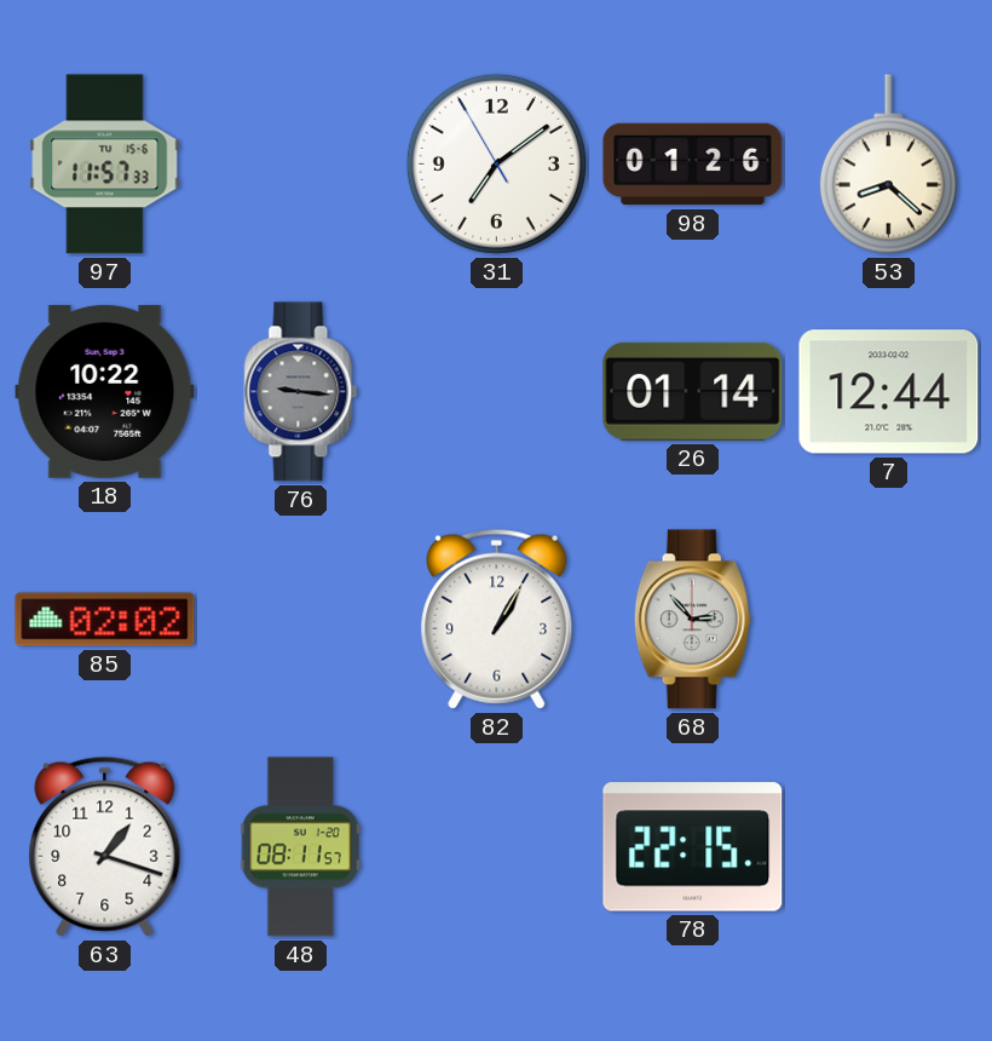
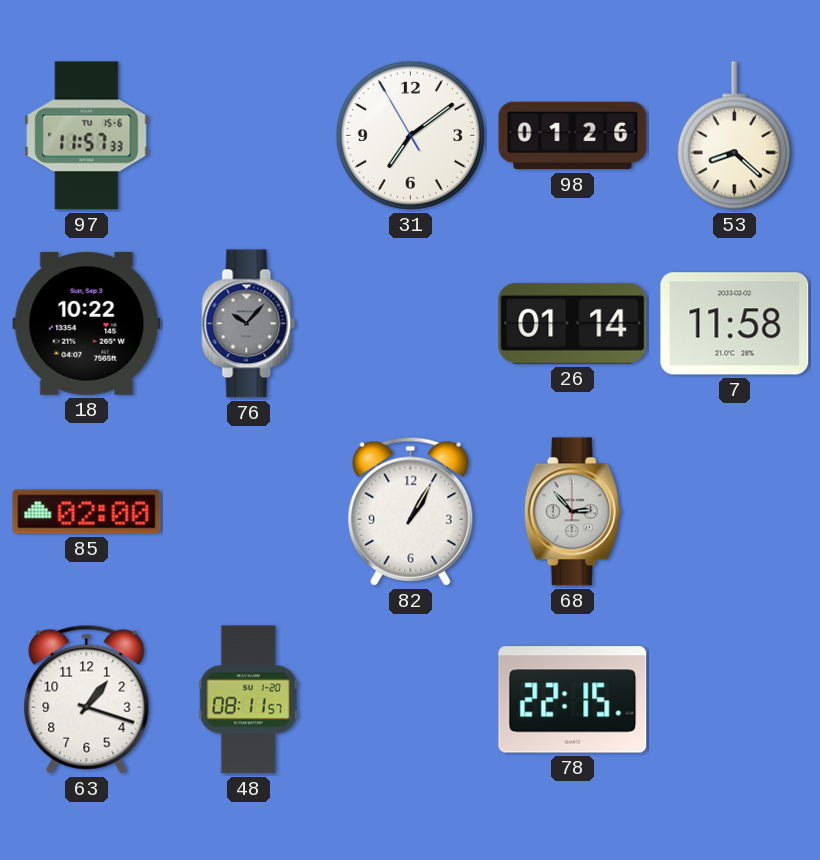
76: 9:16 -> 10:07
7: 12:44 -> 11:58
85: 02:02 -> 02:00
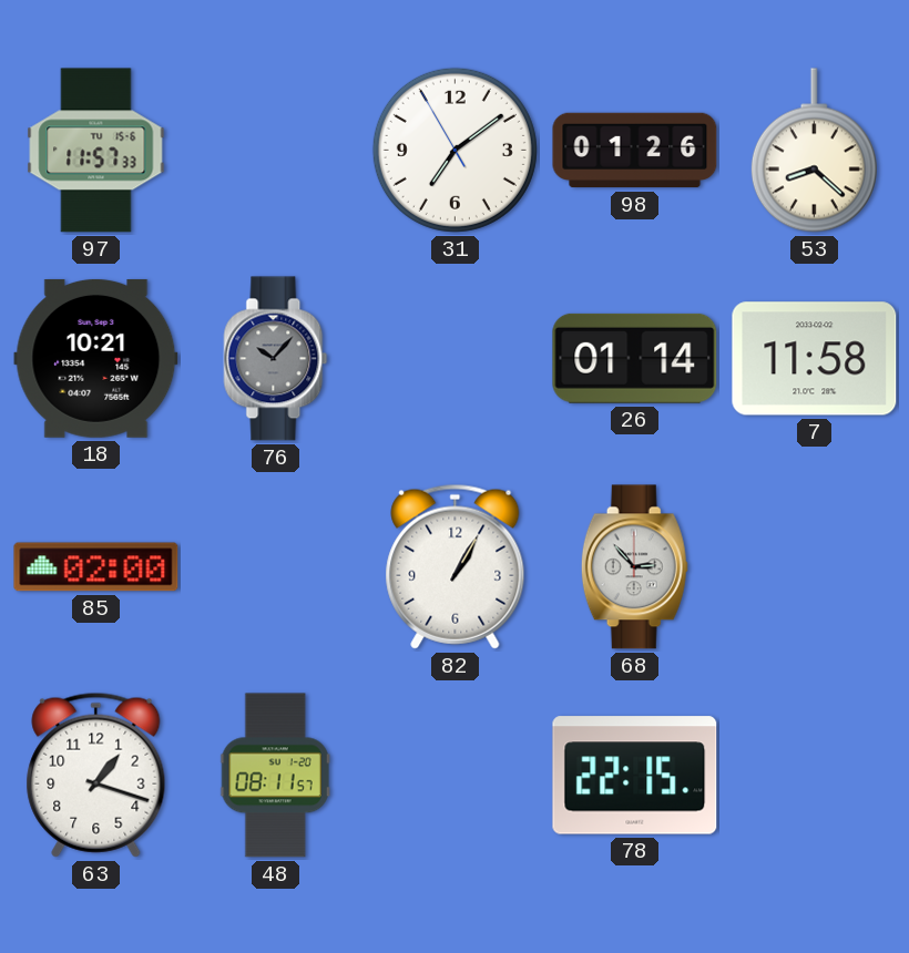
18: 10:22 -> 10:21
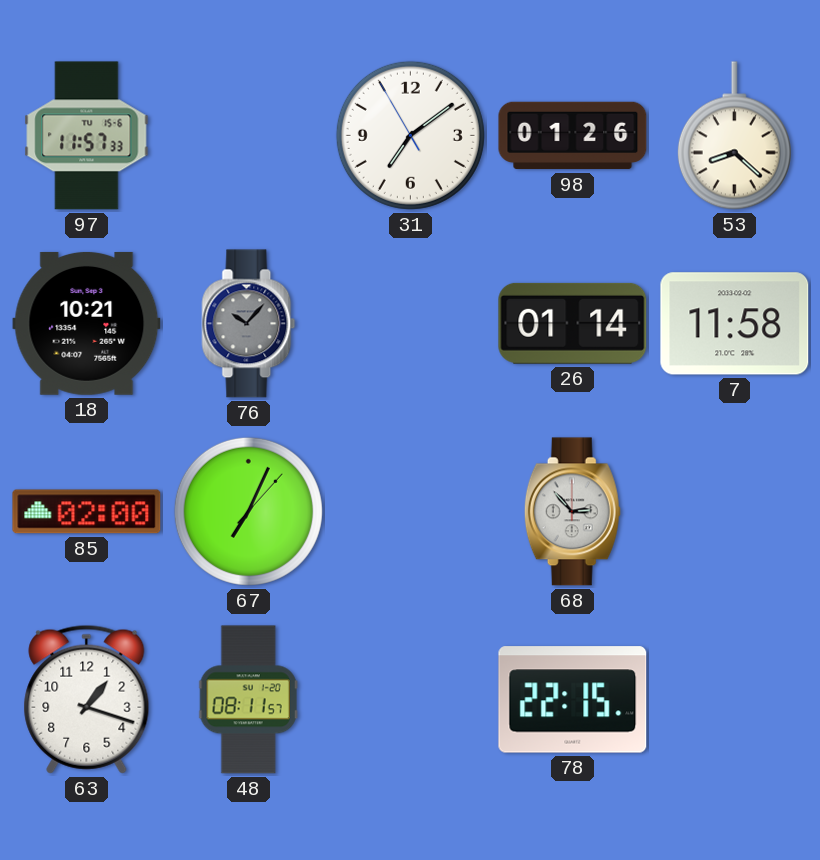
67: none -> 7:04
82: 1:05 -> none
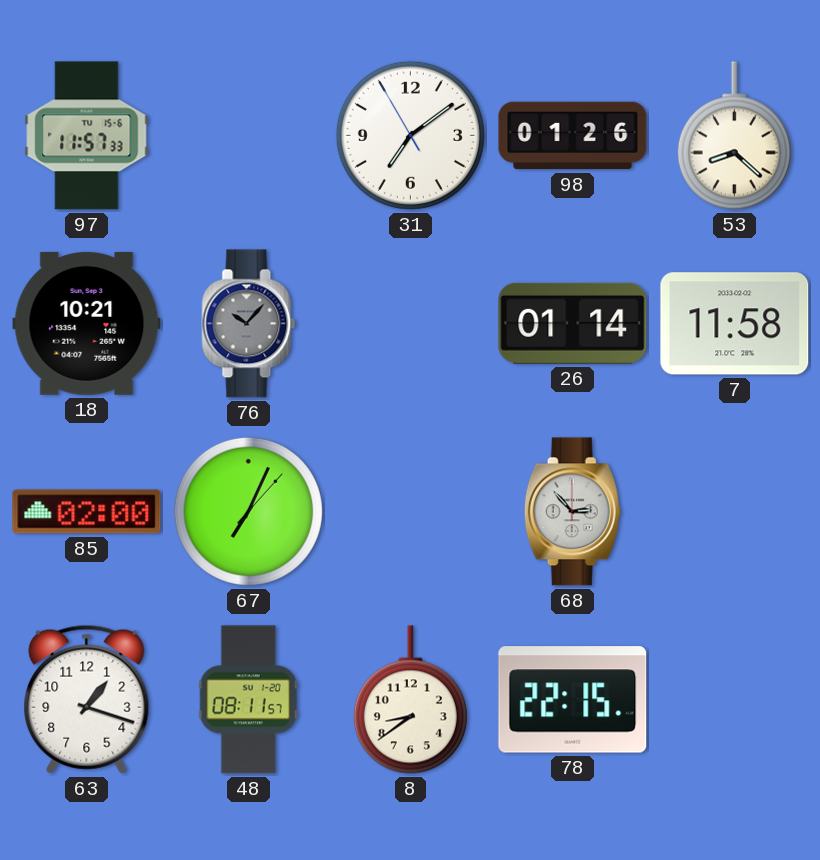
8: none -> 8:39
